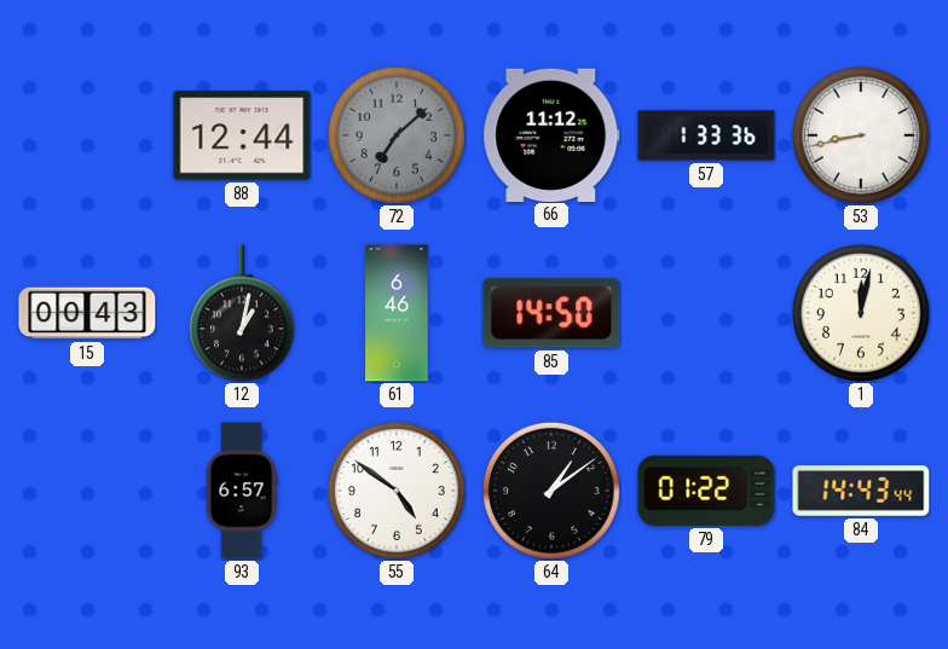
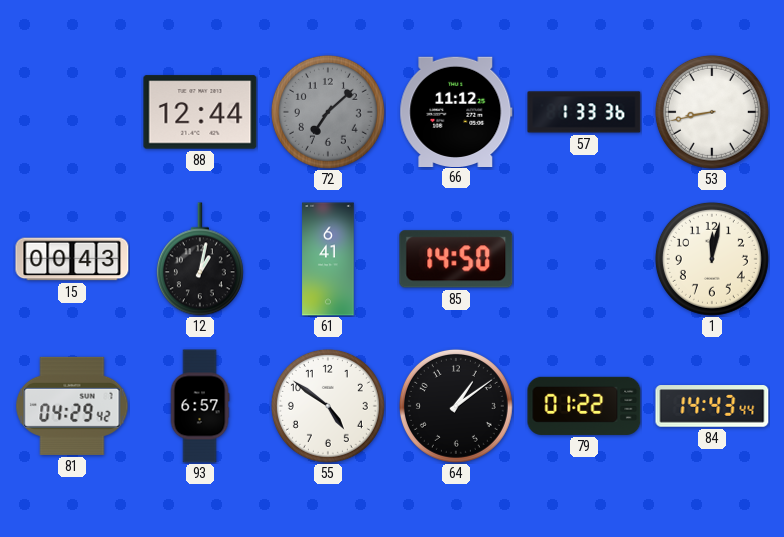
61: 6:46 -> 6:41
81: none -> 04:29
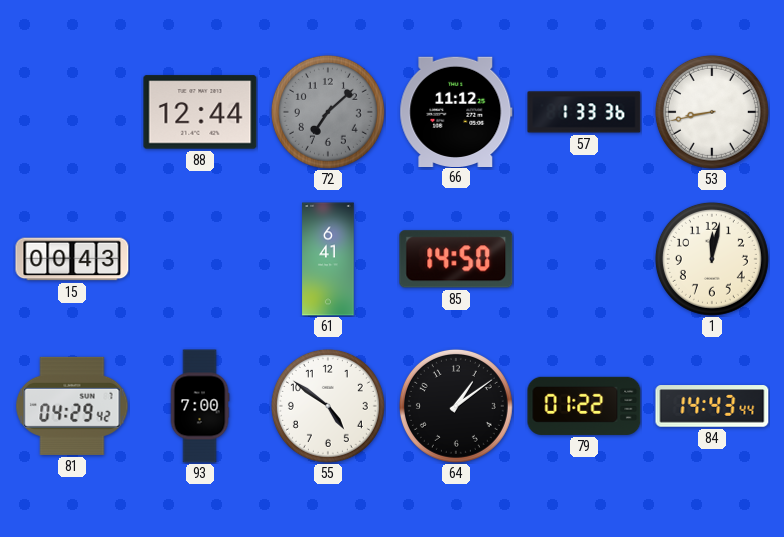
12: 1:02 -> none
93: 6:57 -> 7:00
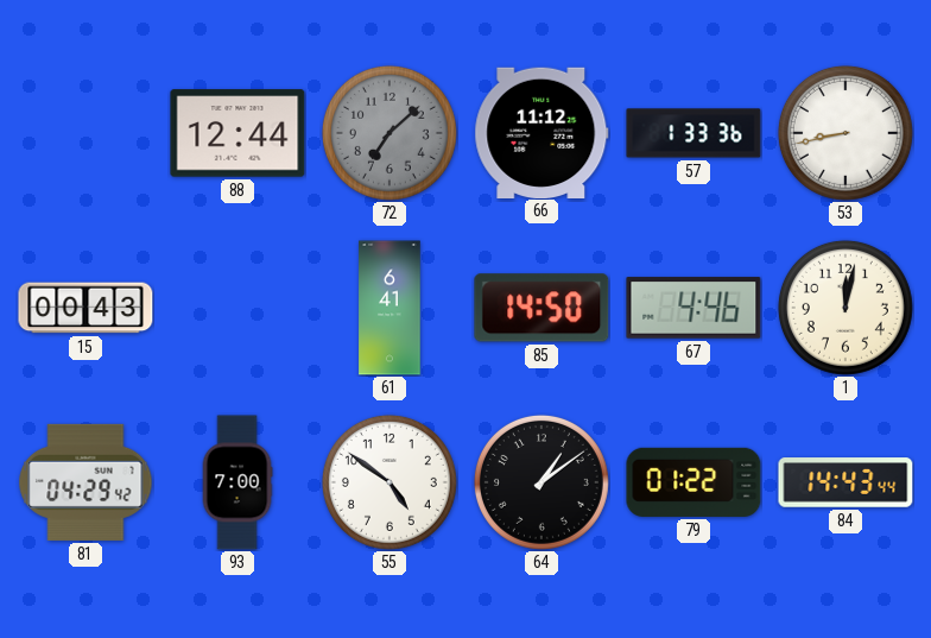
67: none -> 4:46
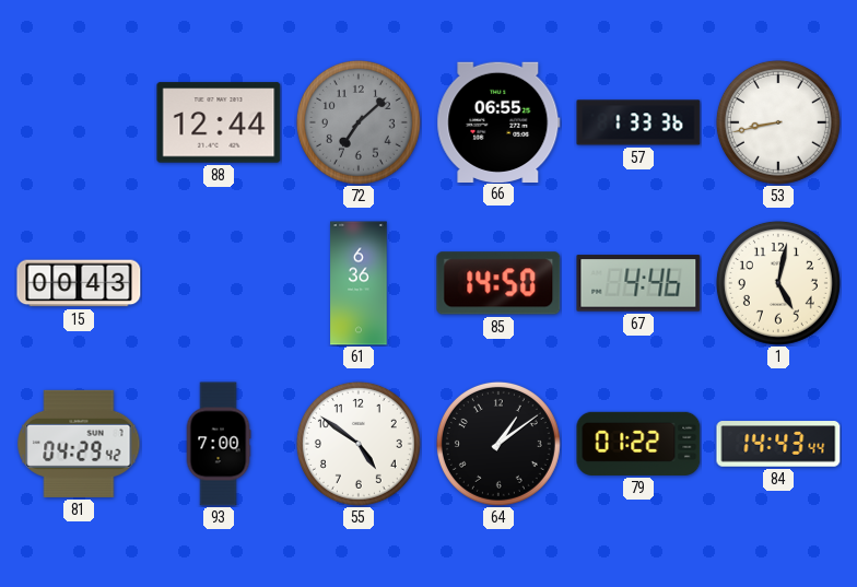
66: 11:12 -> 06:55
61: 6:41 -> 6:36
1: 12:02 -> 5:02
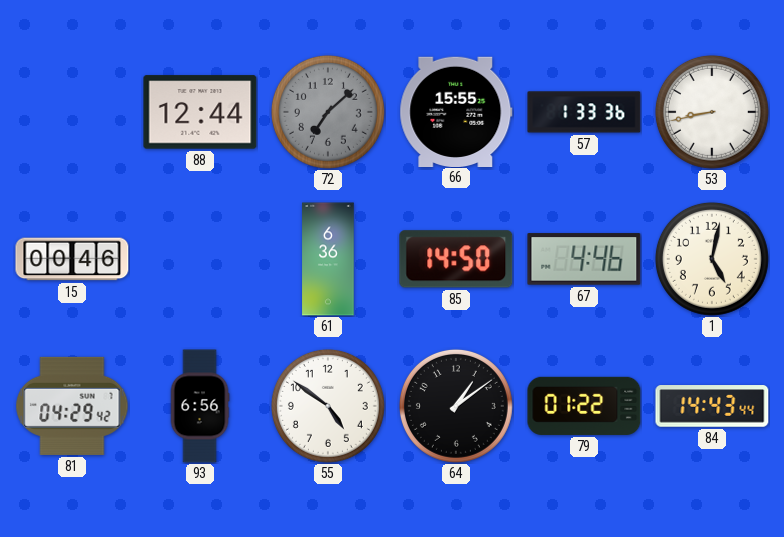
66: 06:55 -> 15:55
15: 00:43 -> 00:46
93: 7:00 -> 6:56
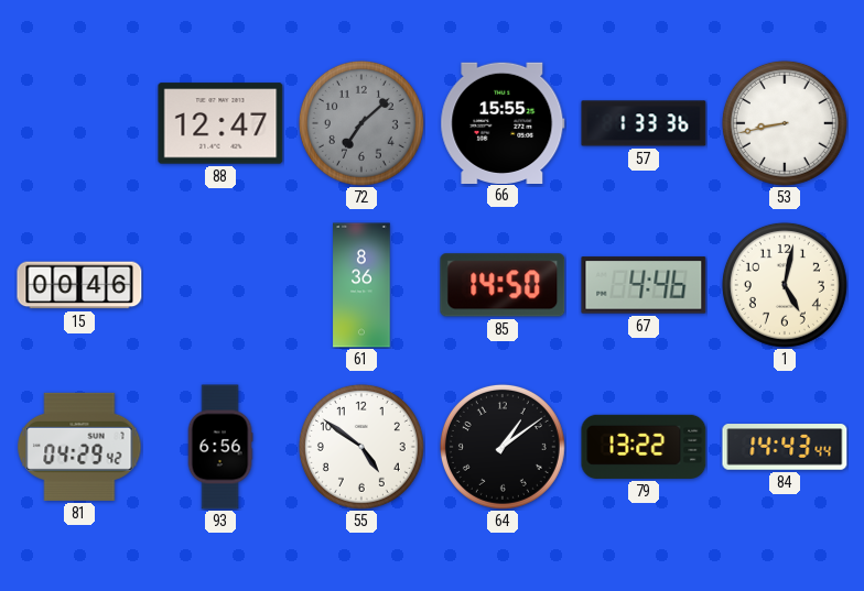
88: 12:44 -> 12:47
61: 6:36 -> 8:36
79: 01:22 -> 13:22
